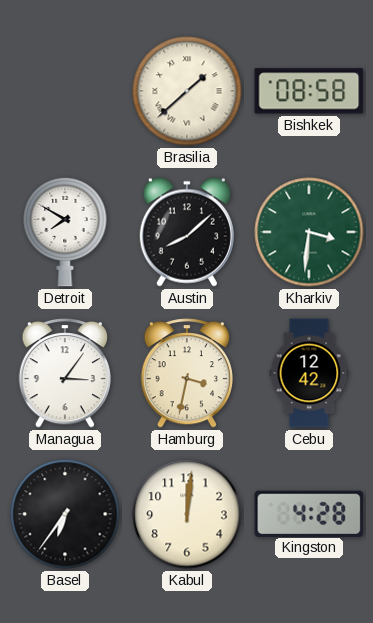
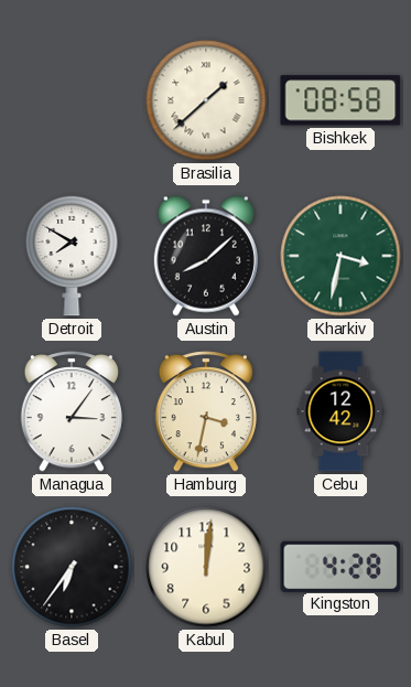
Kharkiv: 3:31 -> 3:32
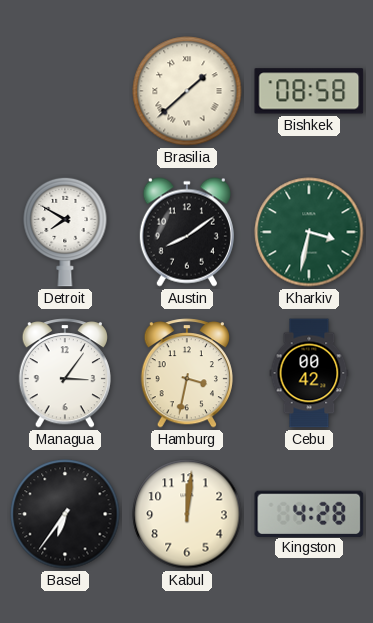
Austin: 8:08 -> 8:09
Cebu: 12:42 -> 00:42
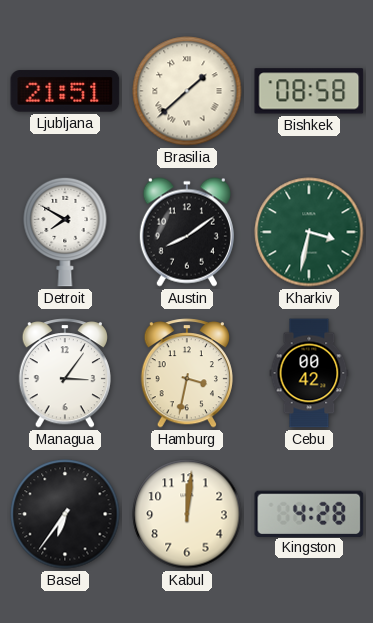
Ljubljana: none -> 21:51
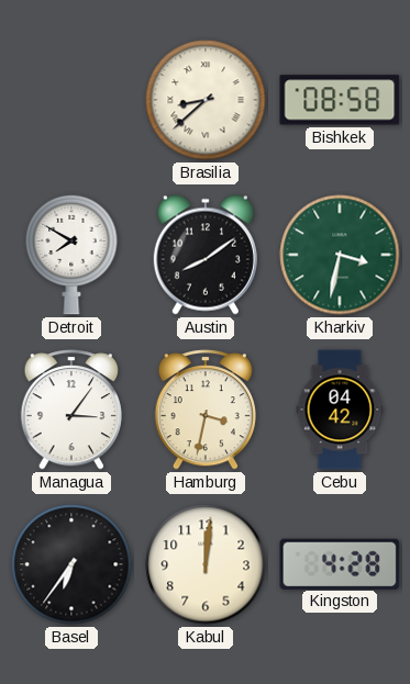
Ljubljana: 21:51 -> none
Brasilia: 1:38 -> 8:38
Cebu: 00:42 -> 04:42
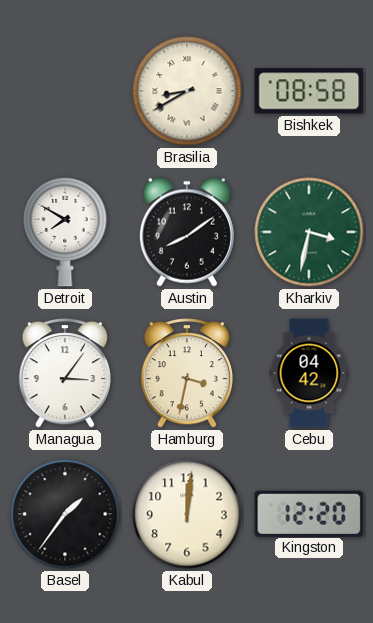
Brasilia: 8:38 -> 8:40
Basel: 6:36 -> 1:36
Kingston: 4:28 -> 12:20
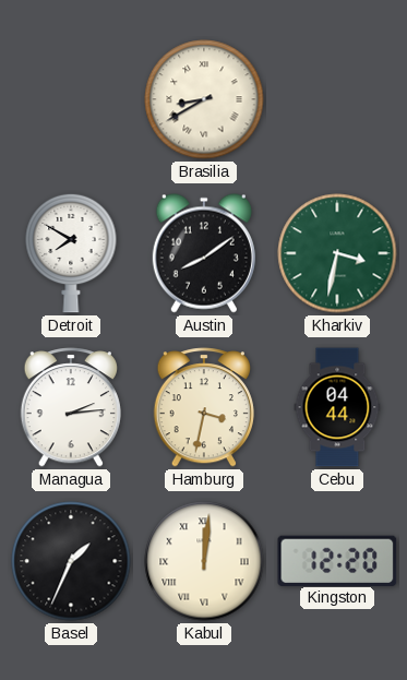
Bishkek: 08:58 -> none
Managua: 3:06 -> 2:14
Cebu: 04:42 -> 04:44
Basel: 1:36 -> 1:34
Kabul numerals: Arabic -> Roman
